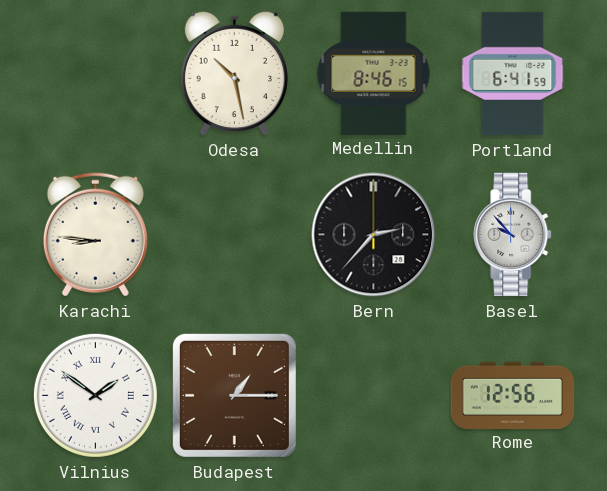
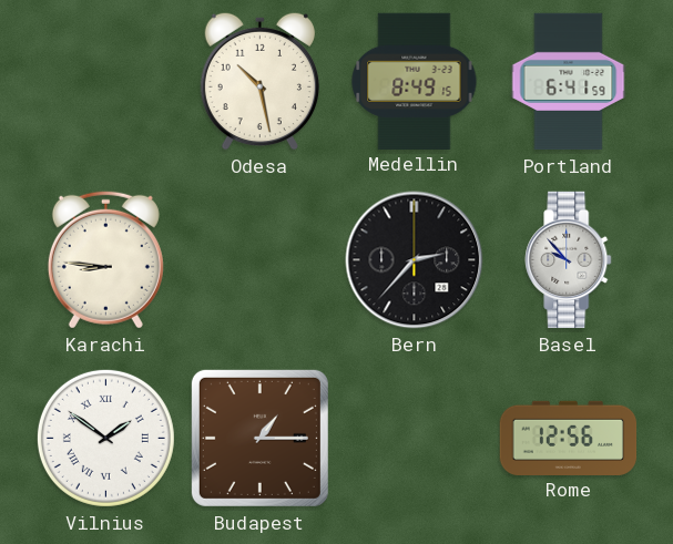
Medellin: 8:46 -> 8:49
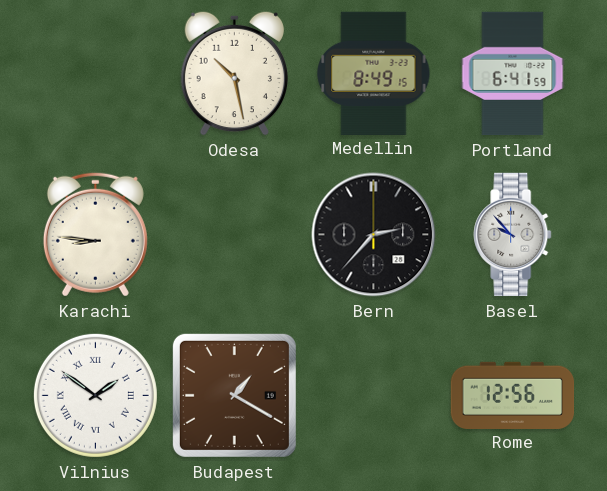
Budapest: 1:15 -> 1:20
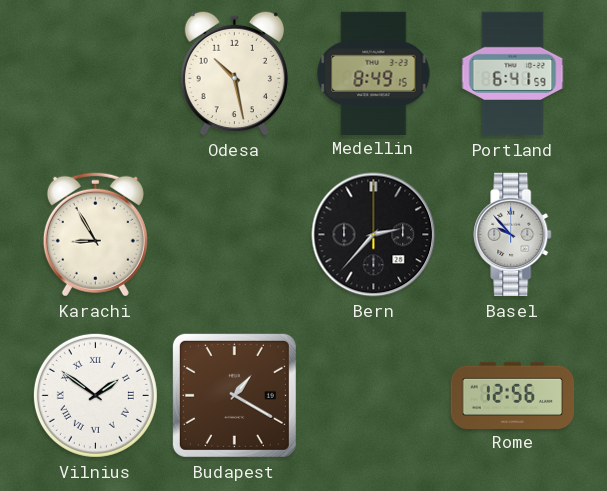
Karachi: 8:46 -> 8:55
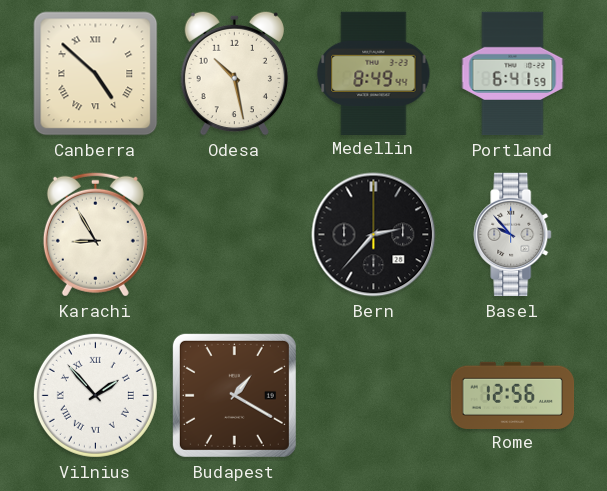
Canberra: none -> 4:52
Medellin: 8:49:15 -> 8:49:44
Vilnius: 1:51 -> 1:53
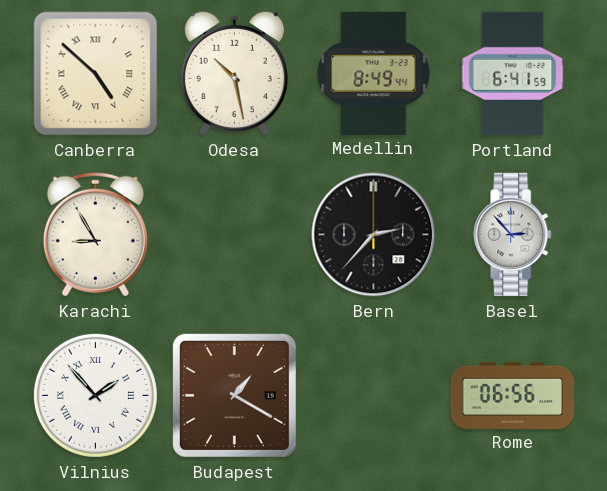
Basel: 9:53 -> 2:53
Rome: 12:56 -> 06:56
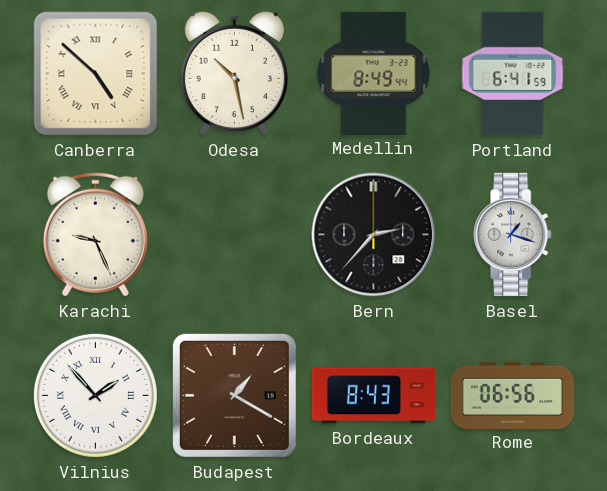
Karachi: 8:55 -> 9:26
Basel: 2:53 -> 1:18
Bordeaux: none -> 8:43
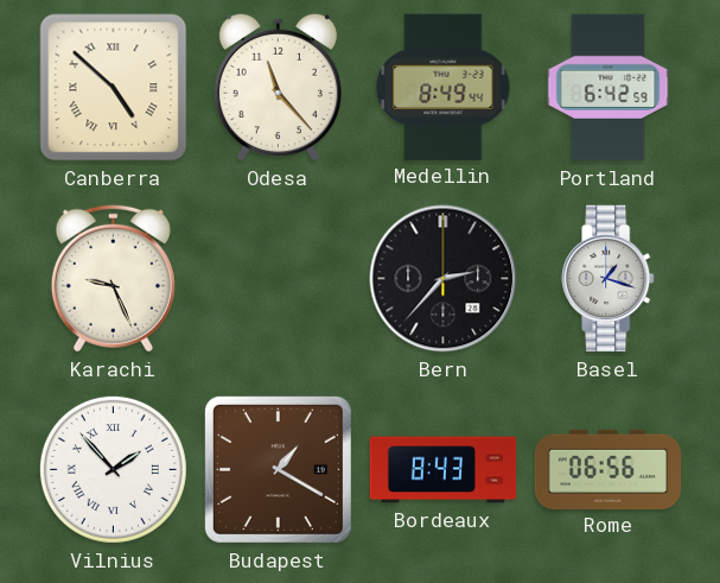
Odesa: 10:28 -> 11:23
Portland: 6:41 -> 6:42
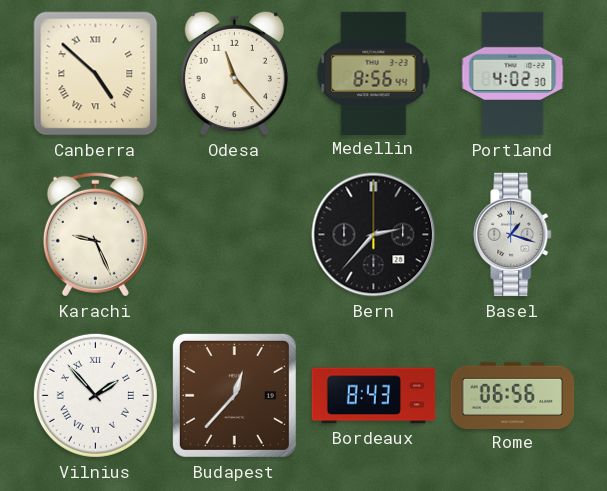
Medellin: 8:49 -> 8:56
Portland: 6:42 -> 4:02
Budapest: 1:20 -> 12:37
